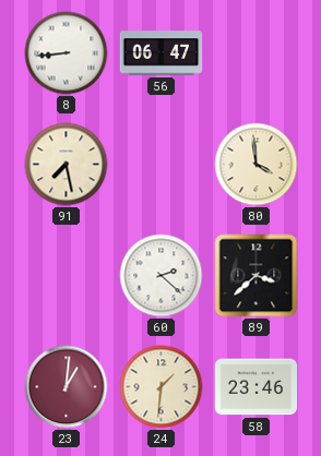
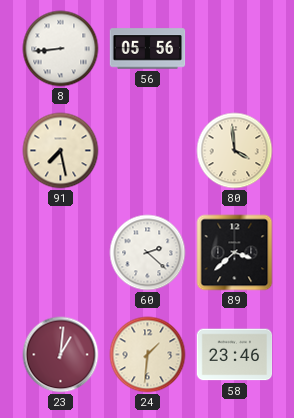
56: 06:47 -> 05:56
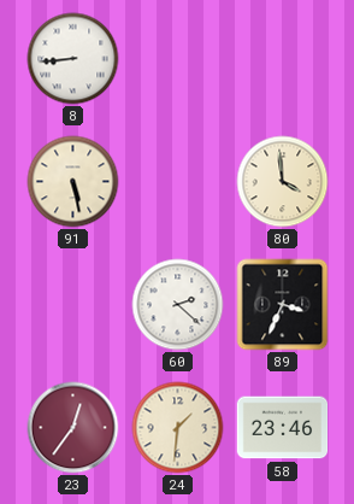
56: 05:56 -> none
91: 7:28 -> 5:28
89: 3:38 -> 3:34
23: 1:01 -> 12:36
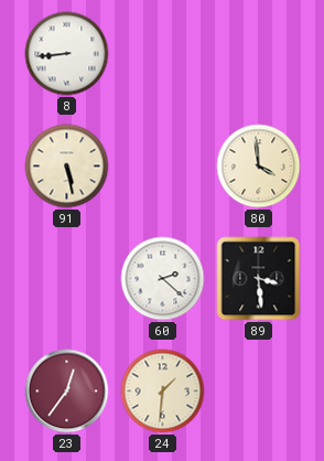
89: 3:34 -> 3:29
58: 23:46 -> none
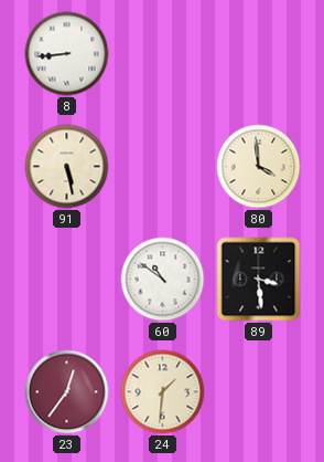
60: 2:22 -> 10:51
